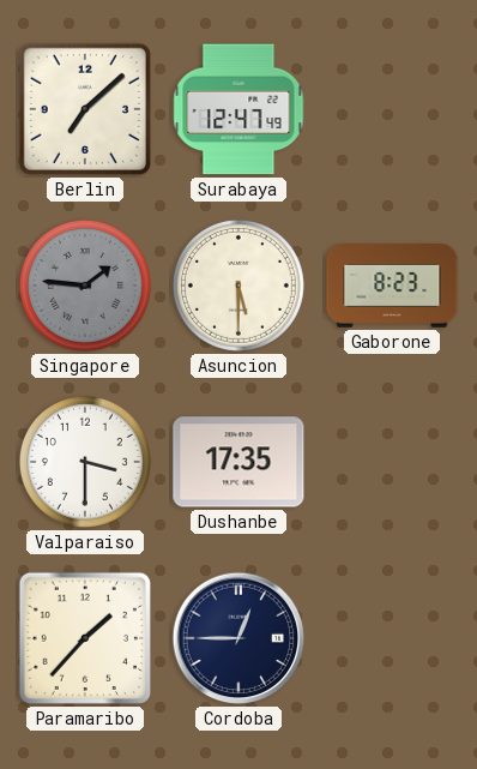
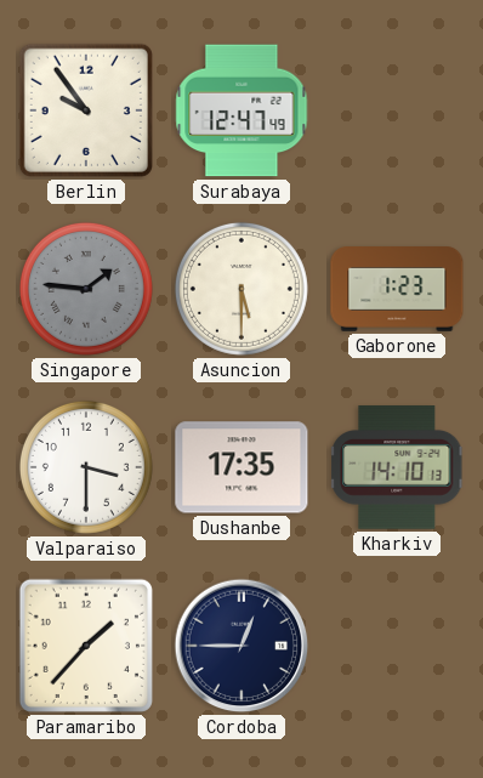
Berlin: 7:08 -> 9:54
Gaborone: 8:23 -> 1:23
Kharkiv: none -> 14:10
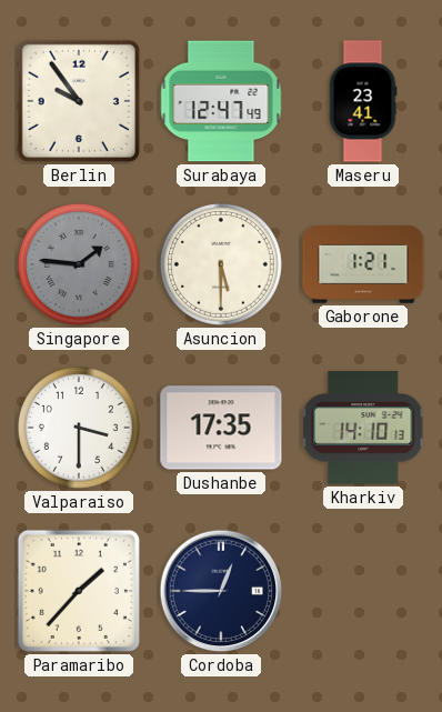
Maseru: none -> 23:41
Gaborone: 1:23 -> 1:21
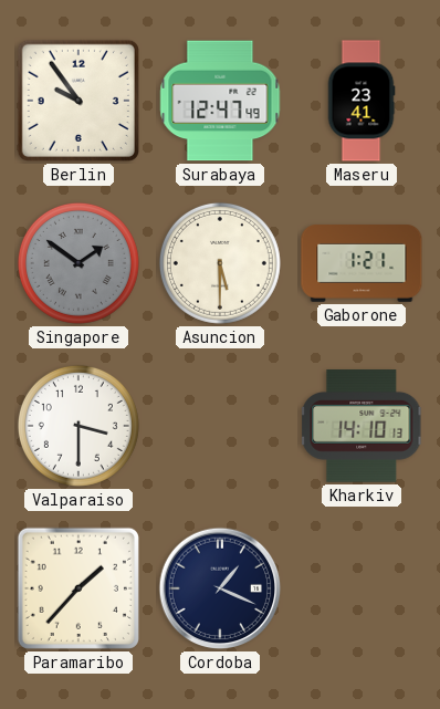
Singapore: 1:46 -> 1:51
Dushanbe: 17:35 -> none
Cordoba: 12:45 -> 1:19
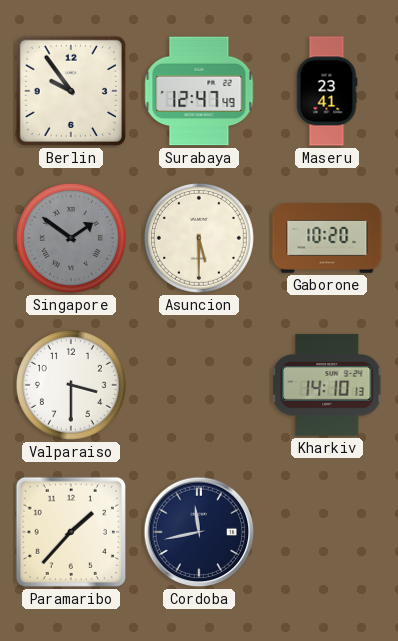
Gaborone: 1:21 -> 10:20
Cordoba: 1:19 -> 11:43
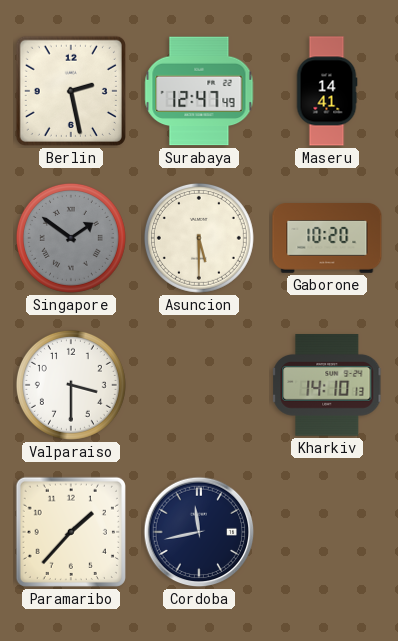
Berlin: 9:54 -> 2:28
Maseru: 23:41 -> 14:41
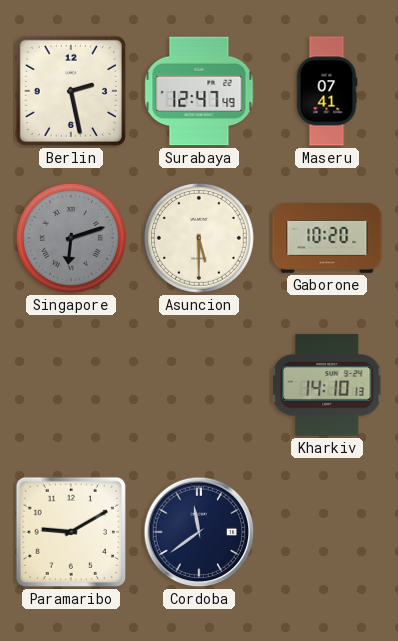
Maseru: 14:41 -> 07:41
Singapore: 1:51 -> 6:12
Valparaiso: 3:30 -> none
Paramaribo: 1:37 -> 9:10
Cordoba: 11:43 -> 11:39
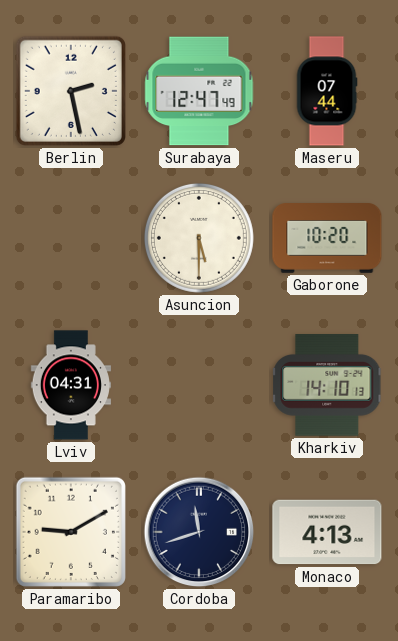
Maseru: 07:41 -> 07:44
Singapore: 6:12 -> none
Lviv: none -> 04:31
Cordoba: 11:39 -> 11:42
Monaco: none -> 4:13
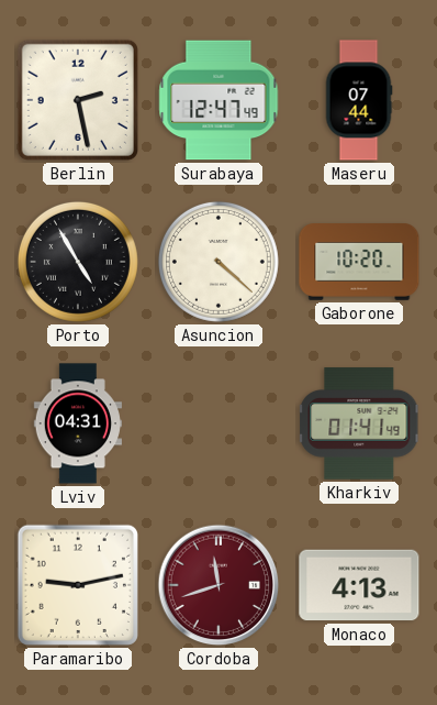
Porto: none -> 4:55
Asuncion: 5:30 -> 4:22
Kharkiv: 14:10 -> 01:41
Paramaribo: 9:10 -> 9:13
Cordoba dial: navy -> burgundy
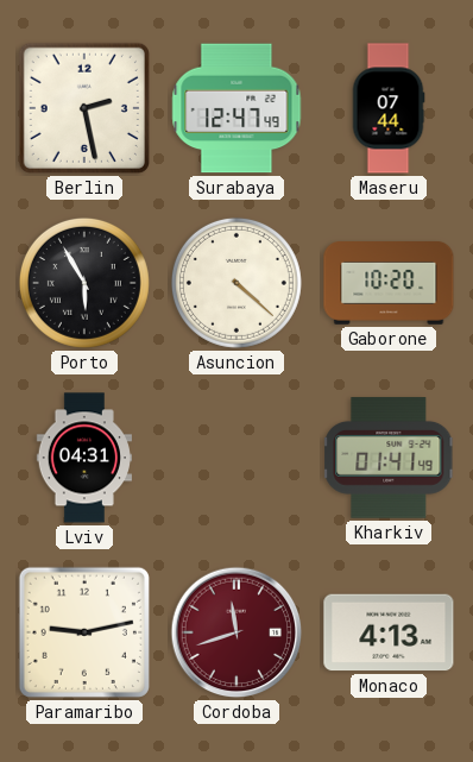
Porto: 4:55 -> 5:55
